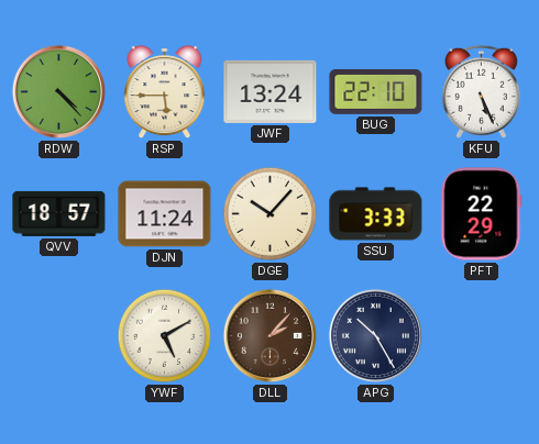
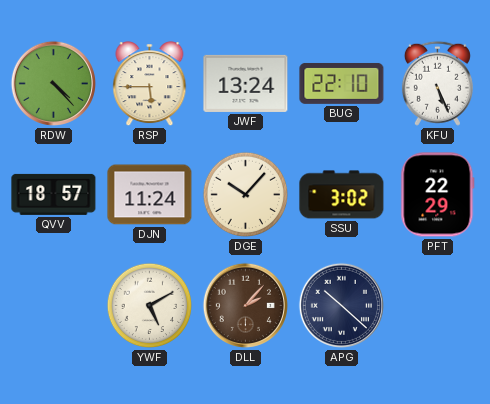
SSU: 3:33 -> 3:02
APG: 10:25 -> 10:22
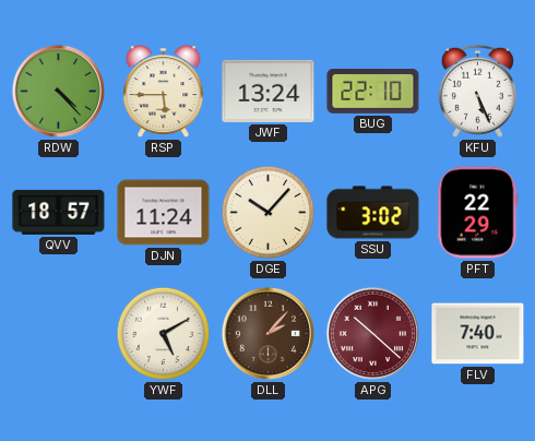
APG dial: navy -> burgundy
FLV: none -> 7:40
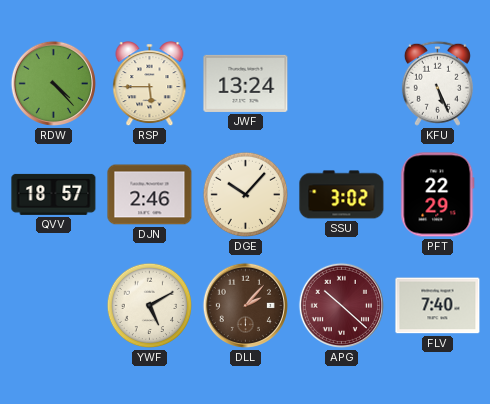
BUG: 22:10 -> none
DJN: 11:24 -> 2:46
